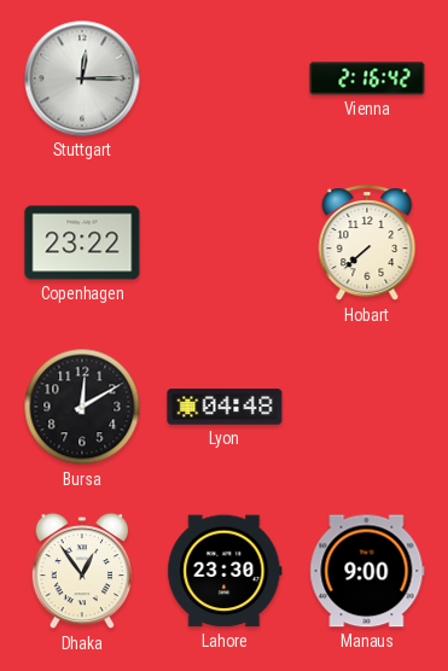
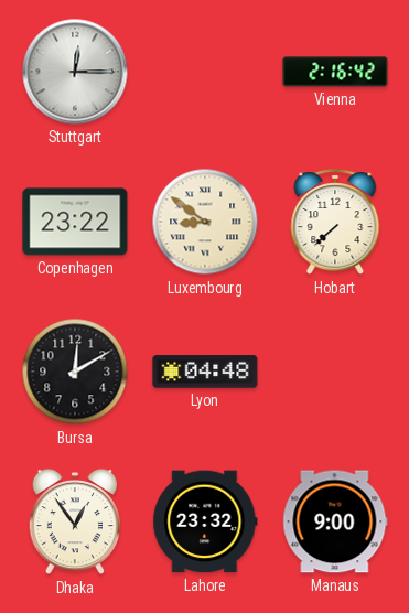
Luxembourg: none -> 8:51
Lahore: 23:30 -> 23:32
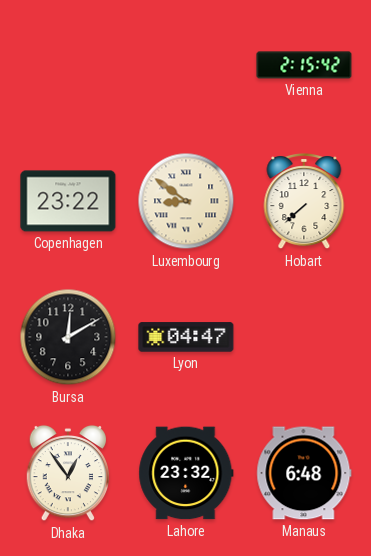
Stuttgart: 12:15 -> none
Vienna: 2:16 -> 2:15
Lyon: 04:48 -> 04:47
Manaus: 9:00 -> 6:48
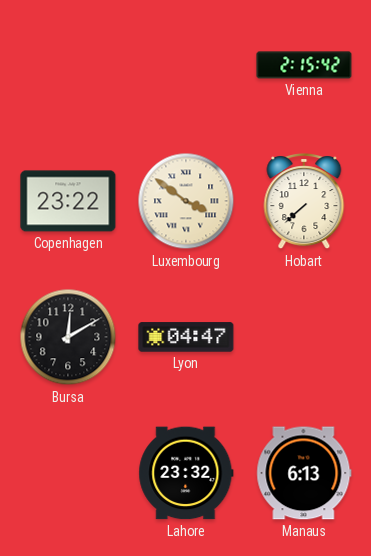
Luxembourg: 8:51 -> 3:51
Dhaka: 12:54 -> none
Manaus: 6:48 -> 6:13
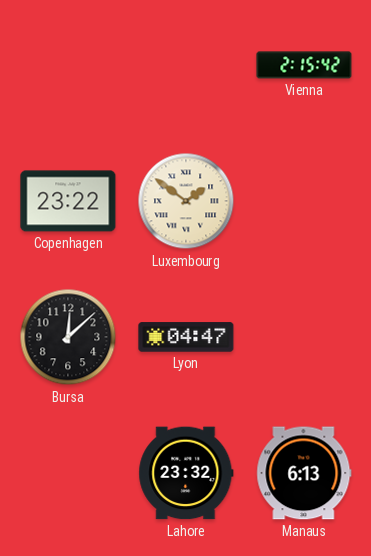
Luxembourg: 3:51 -> 1:51
Hobart: 7:38 -> none
Bursa: 12:10 -> 12:08
